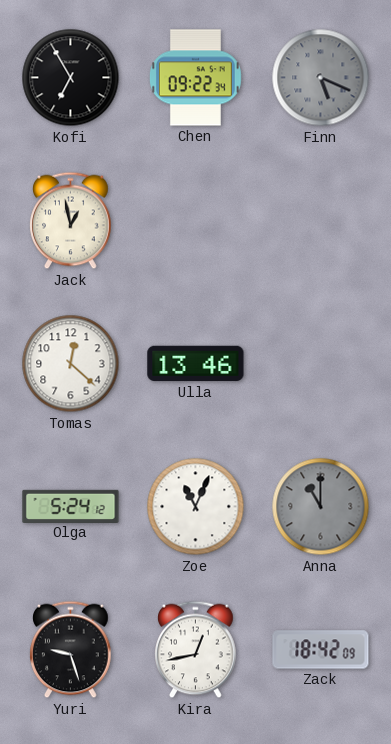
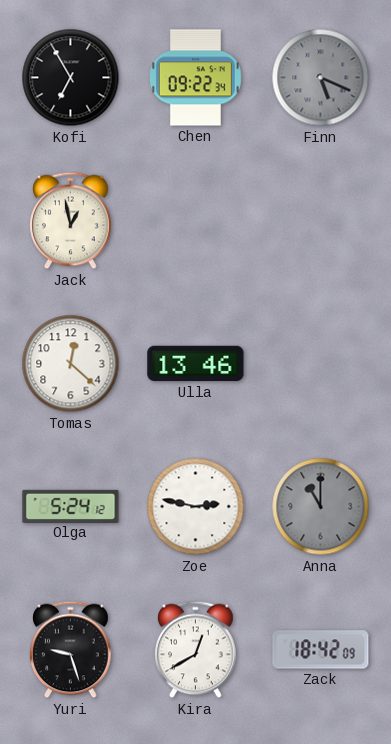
Zoe: 11:04 -> 2:47
Kira: 12:43 -> 12:40
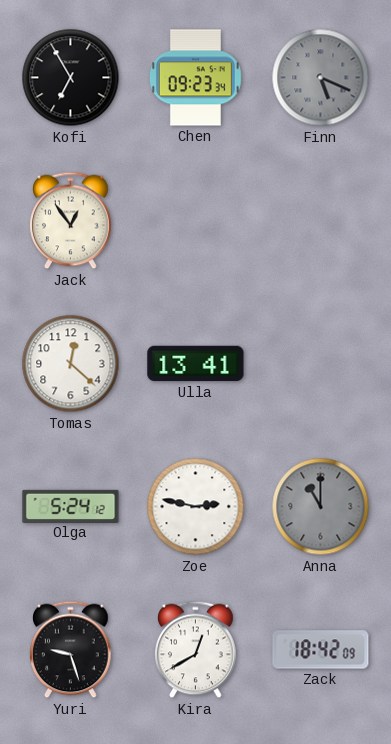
Chen: 09:22 -> 09:23
Jack: 12:58 -> 12:54
Ulla: 13:46 -> 13:41
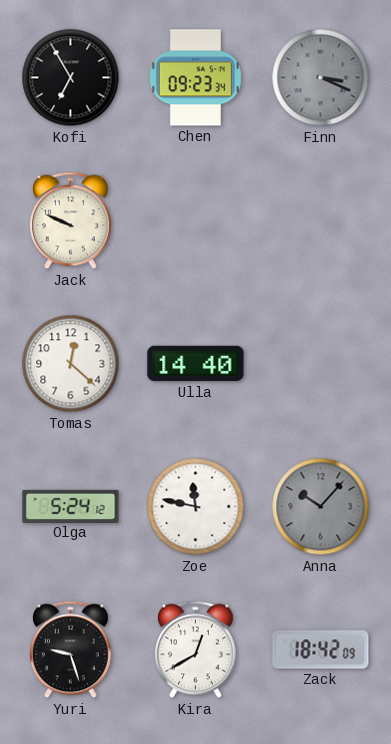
Finn: 5:19 -> 3:19
Jack: 12:54 -> 9:49
Ulla: 13:41 -> 14:40
Zoe: 2:47 -> 11:47
Anna: 11:00 -> 10:07
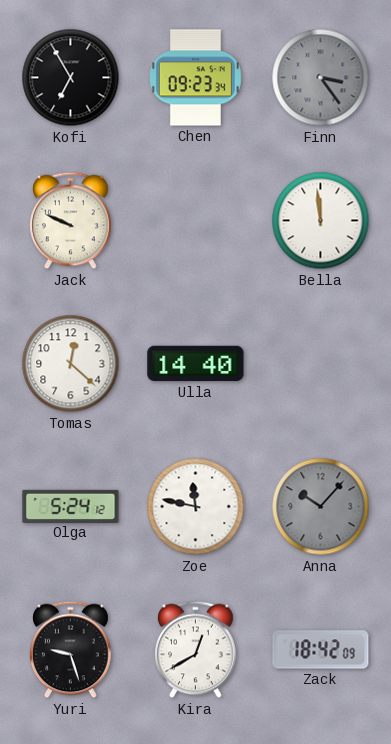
Finn: 3:19 -> 3:24
Bella: none -> 11:59
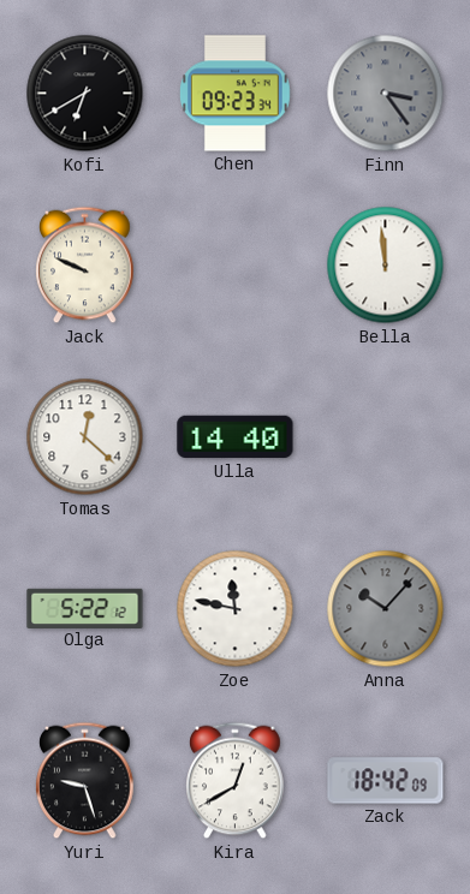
Kofi: 6:55 -> 6:40
Olga: 5:24 -> 5:22
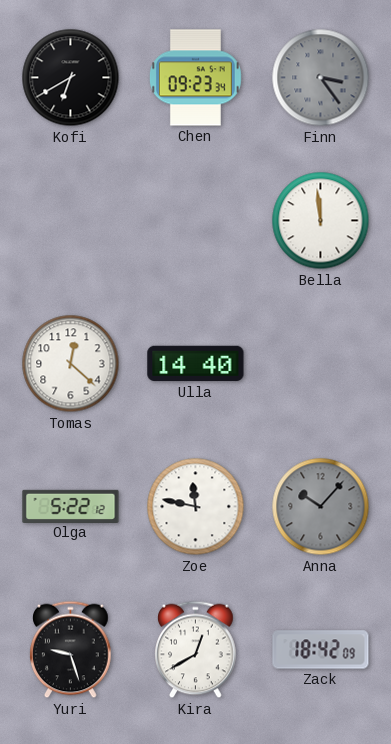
Jack: 9:49 -> none
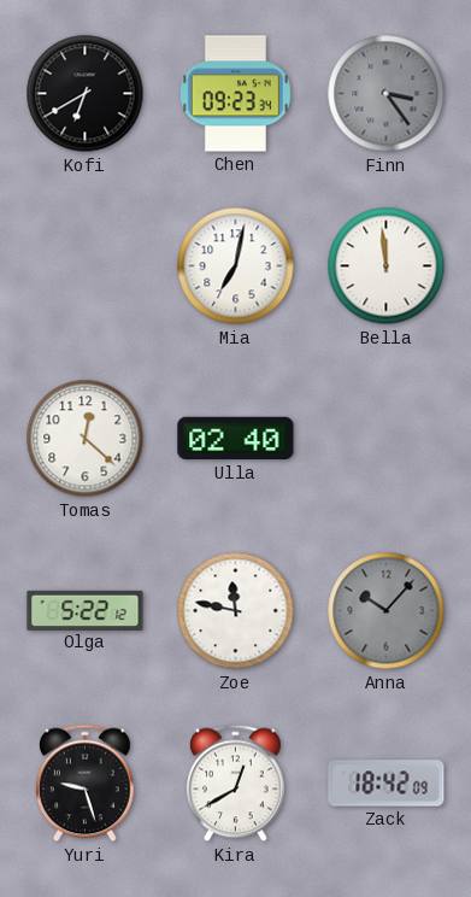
Mia: none -> 7:02
Ulla: 14:40 -> 02:40
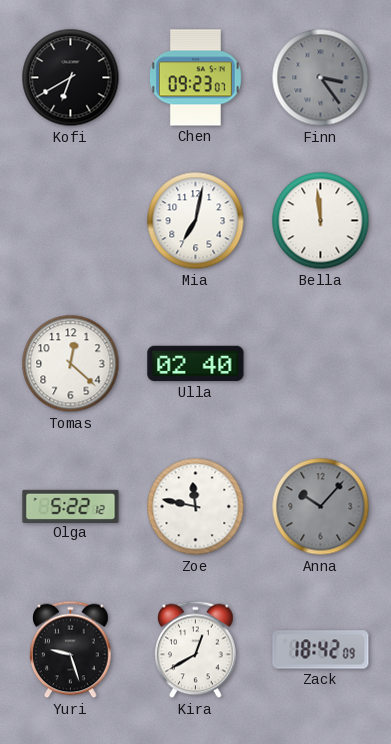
Chen: 09:23:34 -> 09:23:07
